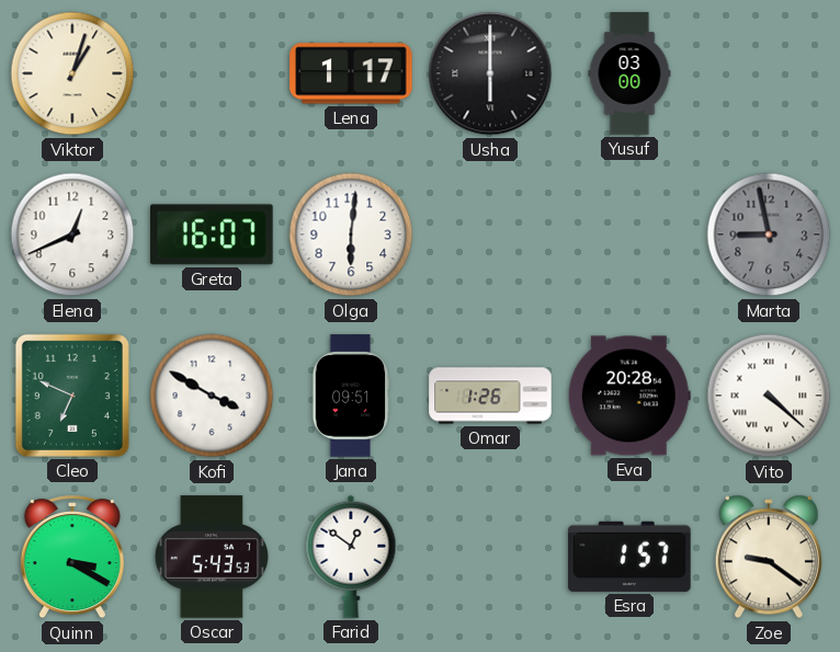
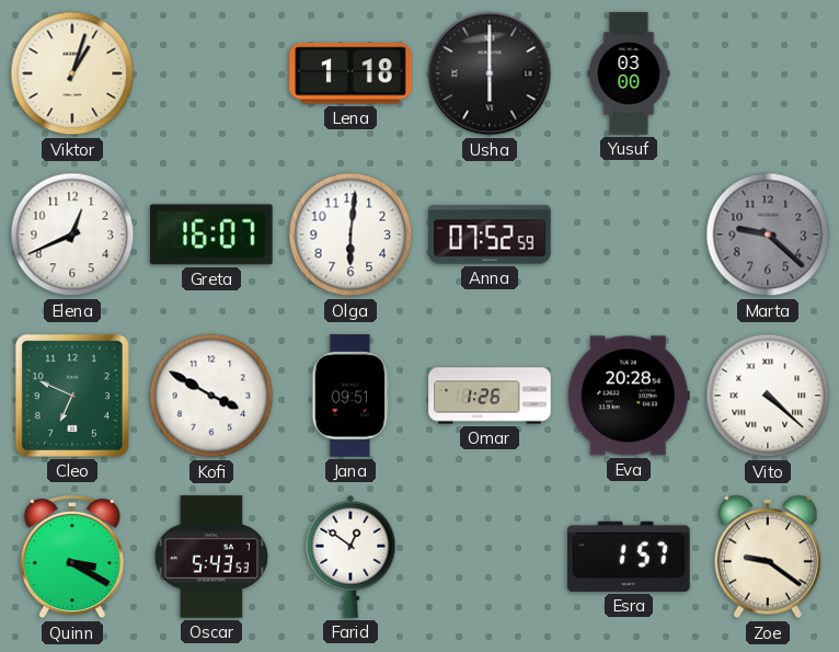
Lena: 1:17 -> 1:18
Anna: none -> 07:52
Marta: 8:58 -> 9:22
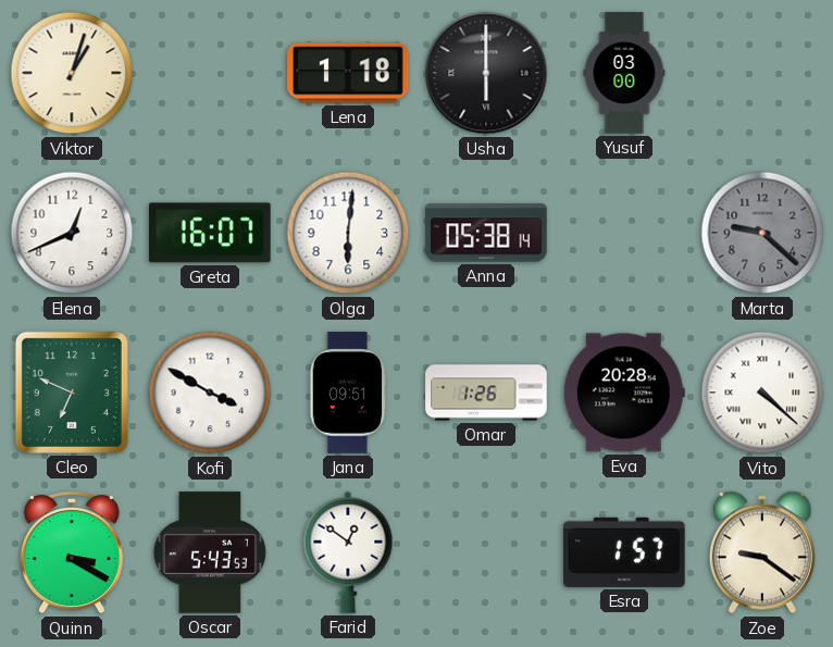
Anna: 07:52 -> 05:38
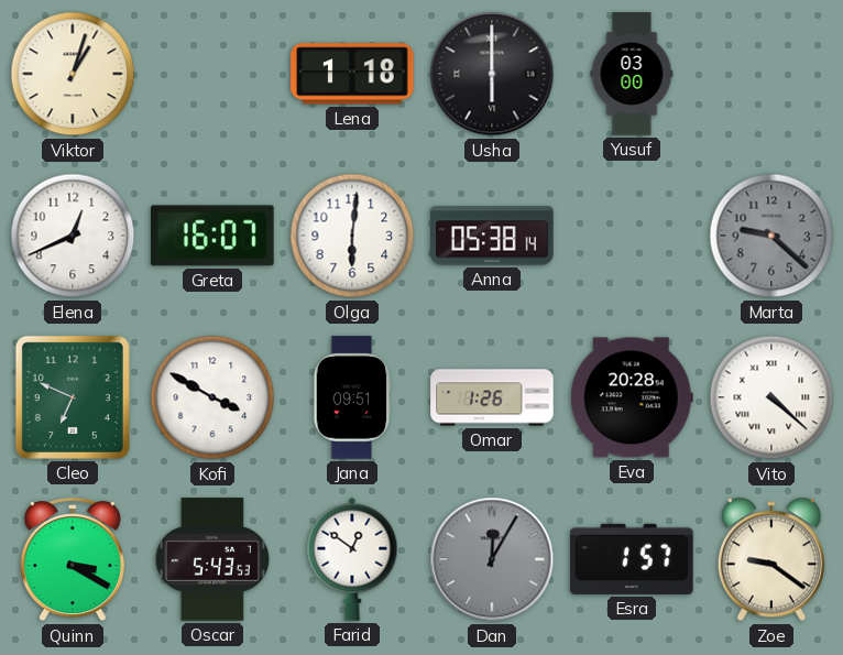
Dan: none -> 12:05
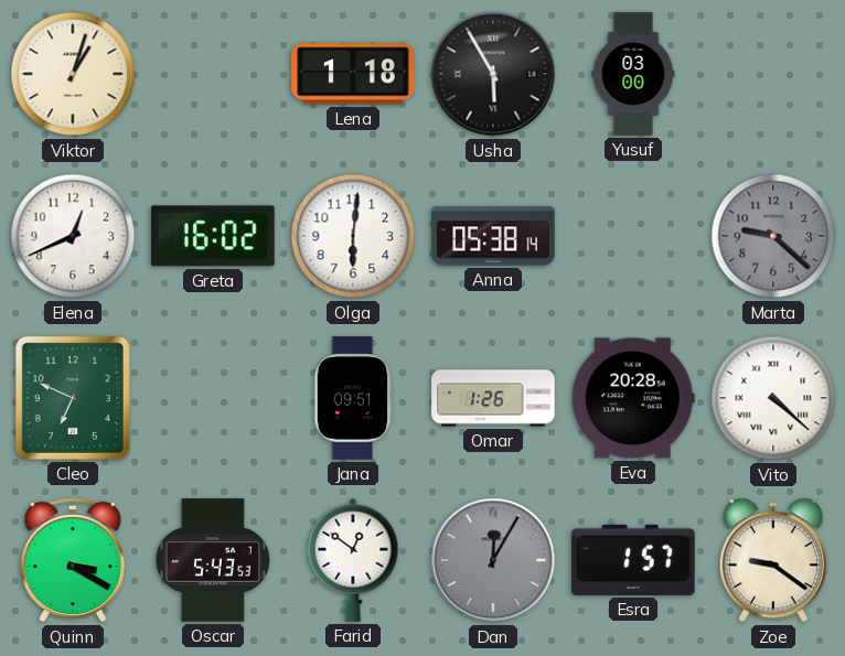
Usha: 6:00 -> 5:55
Greta: 16:07 -> 16:02
Kofi: 3:50 -> none
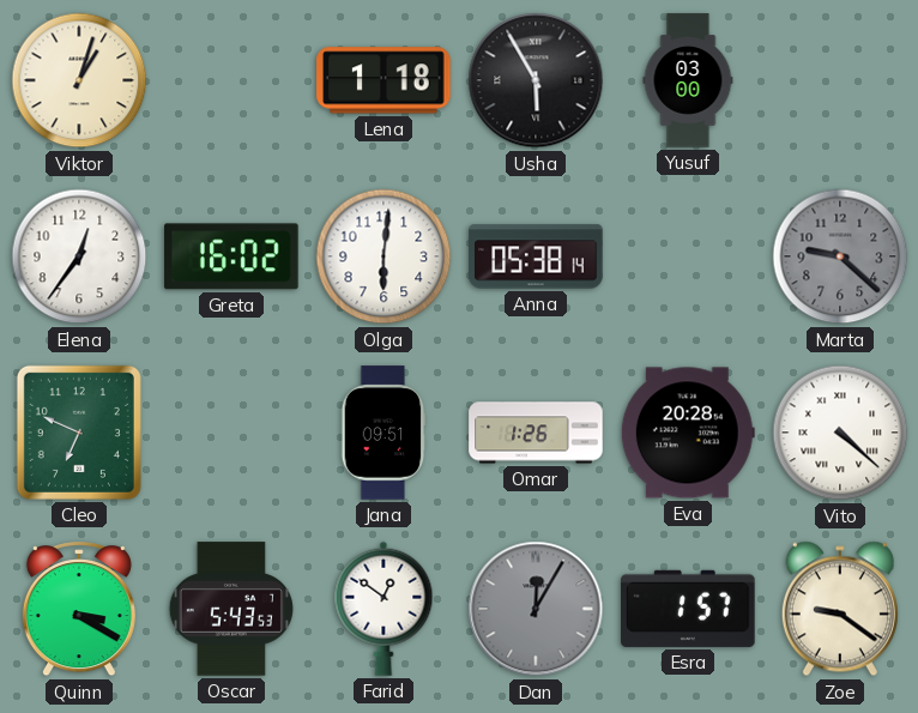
Elena: 12:41 -> 12:36
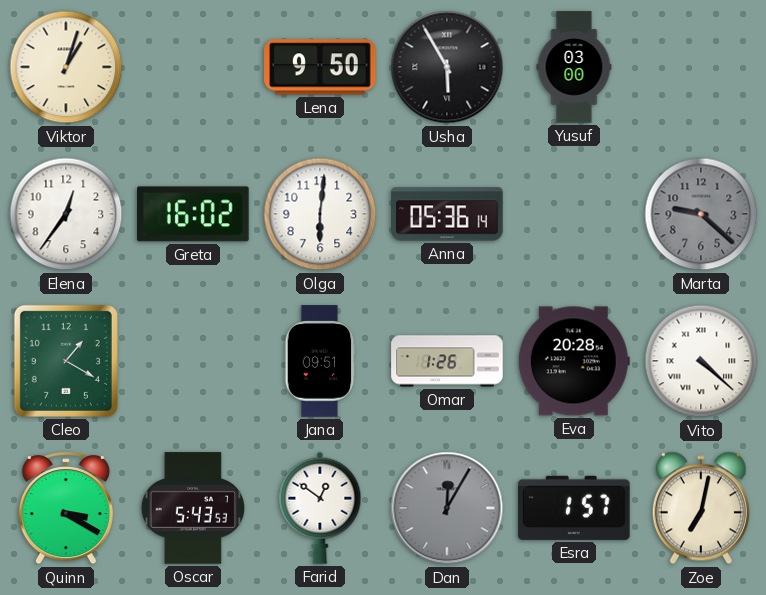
Lena: 1:18 -> 9:50
Anna: 05:38 -> 05:36
Cleo: 6:49 -> 1:20
Zoe: 9:21 -> 7:02
